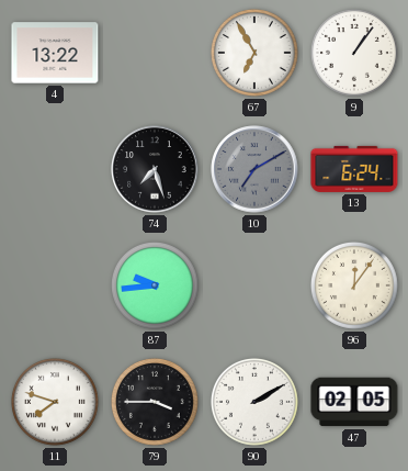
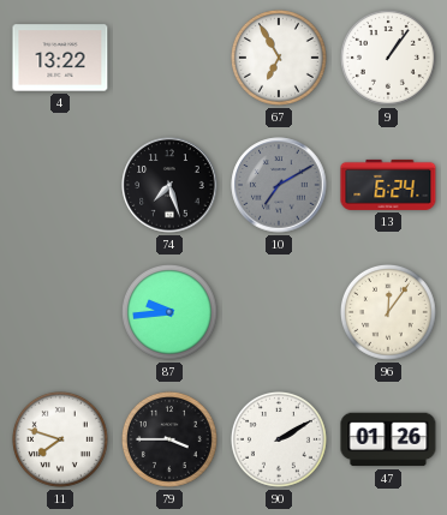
47: 02:05 -> 01:26
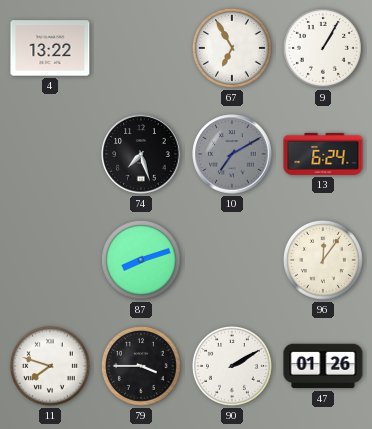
9: 1:06 -> 1:05
87: 9:44 -> 8:12
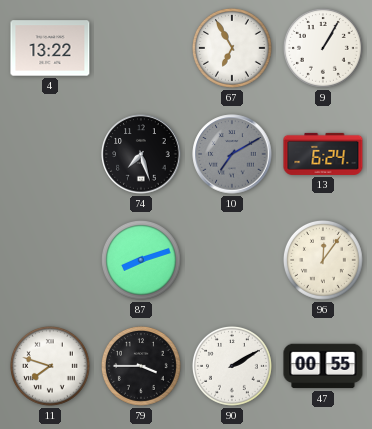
47: 01:26 -> 00:55
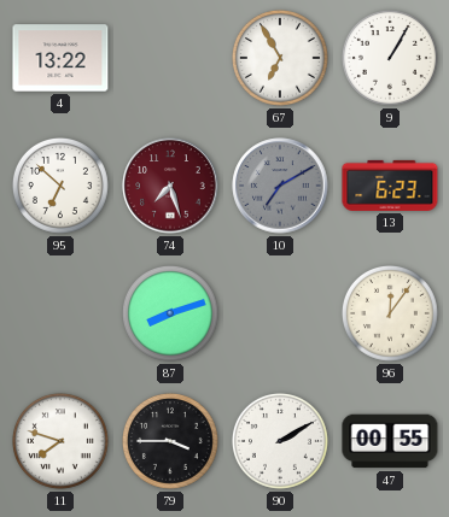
95: none -> 6:52
74 dial: black -> burgundy
13: 6:24 -> 6:23
